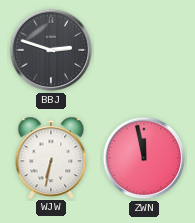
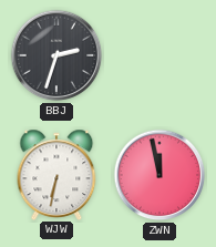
BBJ: 2:48 -> 2:33
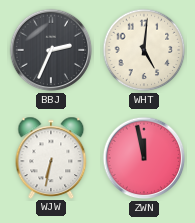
BBJ: 2:33 -> 2:34
WHT: none -> 5:01
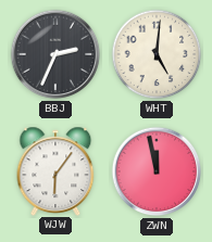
WJW: 6:32 -> 6:06
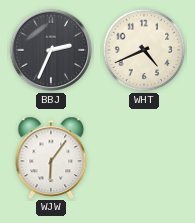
WHT: 5:01 -> 4:41
ZWN: 11:58 -> none
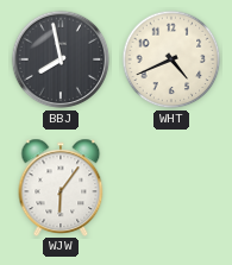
BBJ: 2:34 -> 7:58
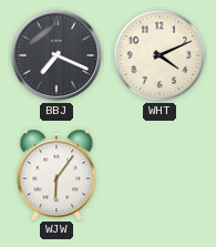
BBJ: 7:58 -> 7:19
WHT: 4:41 -> 4:11
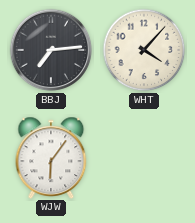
BBJ: 7:19 -> 7:14
WHT: 4:11 -> 4:07
